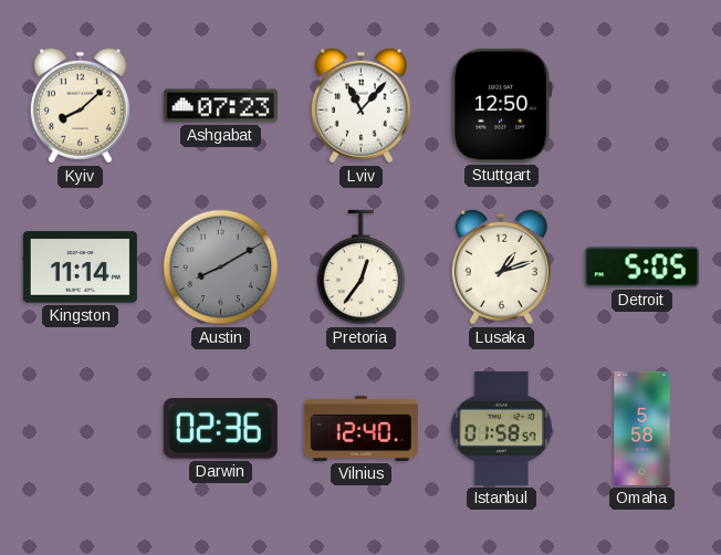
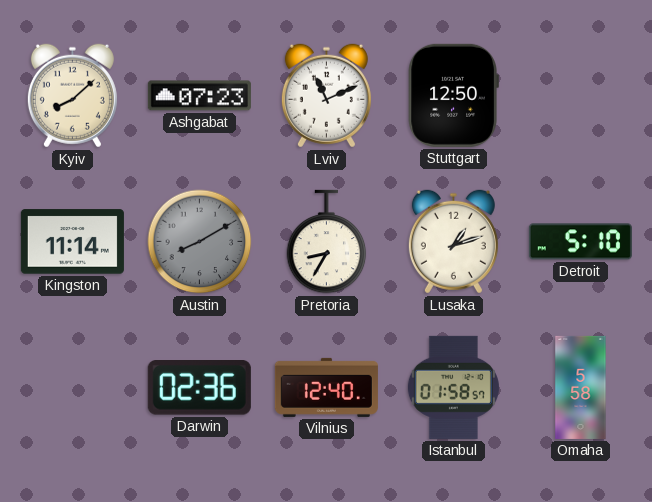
Lviv: 11:07 -> 11:11
Pretoria: 12:36 -> 8:35
Detroit: 5:05 -> 5:10
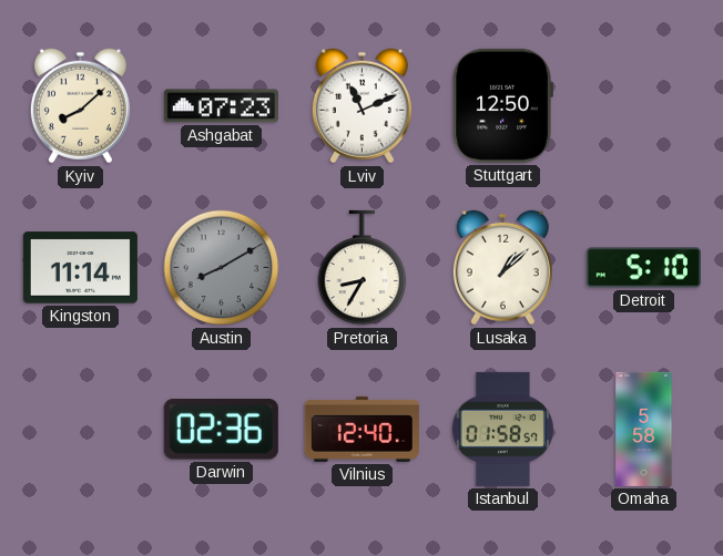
Lusaka: 1:12 -> 1:08
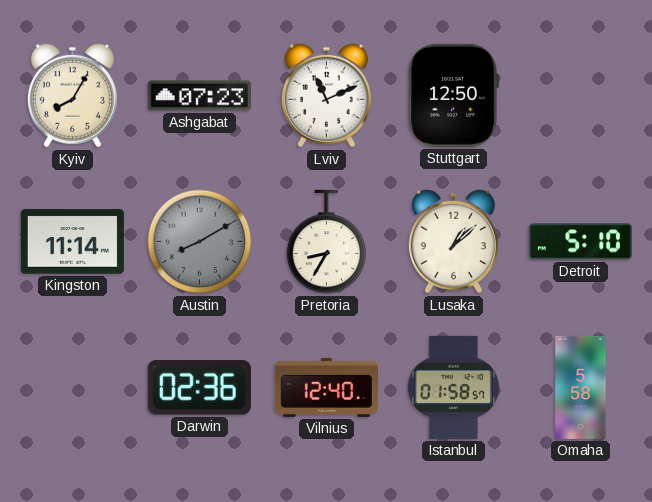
Kyiv: 8:08 -> 8:05
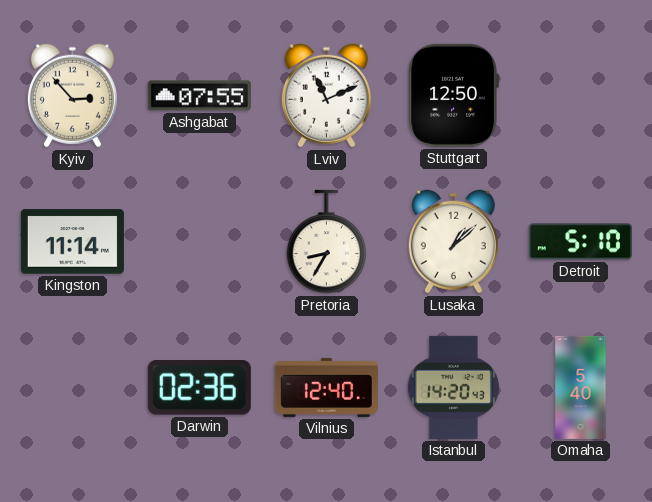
Kyiv: 8:05 -> 2:53
Ashgabat: 07:23 -> 07:55
Austin: 8:10 -> none
Istanbul: 01:58 -> 14:20
Omaha: 5:58 -> 5:40
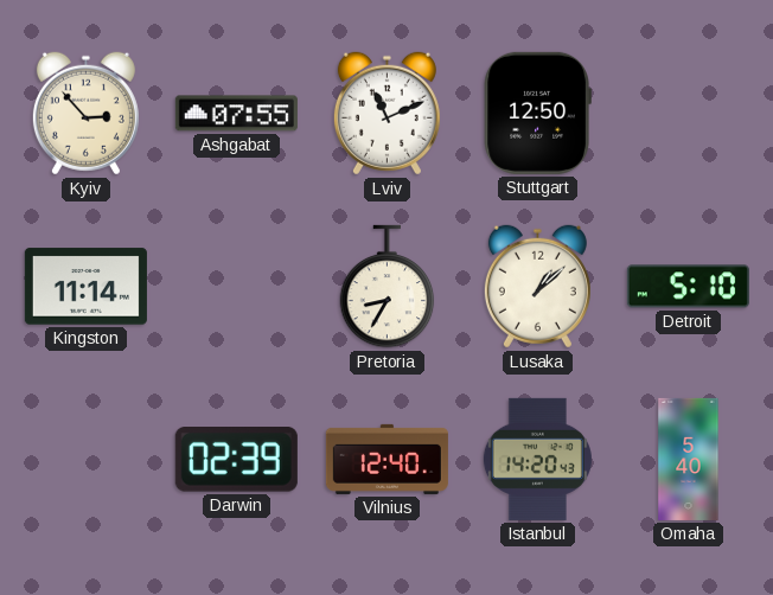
Darwin: 02:36 -> 02:39
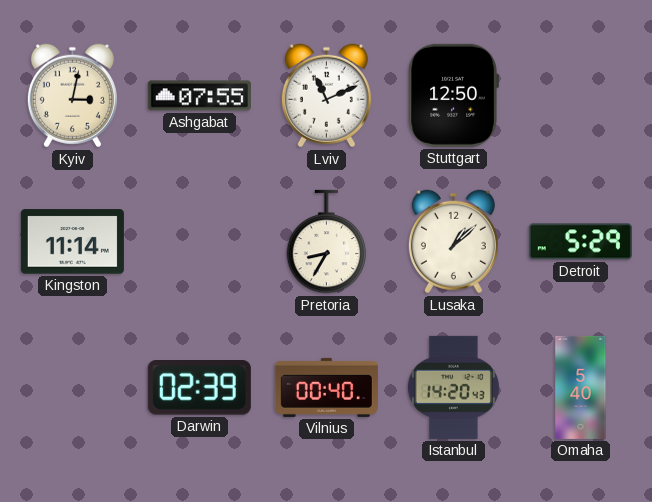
Kyiv: 2:53 -> 3:02
Detroit: 5:10 -> 5:29
Vilnius: 12:40 -> 00:40
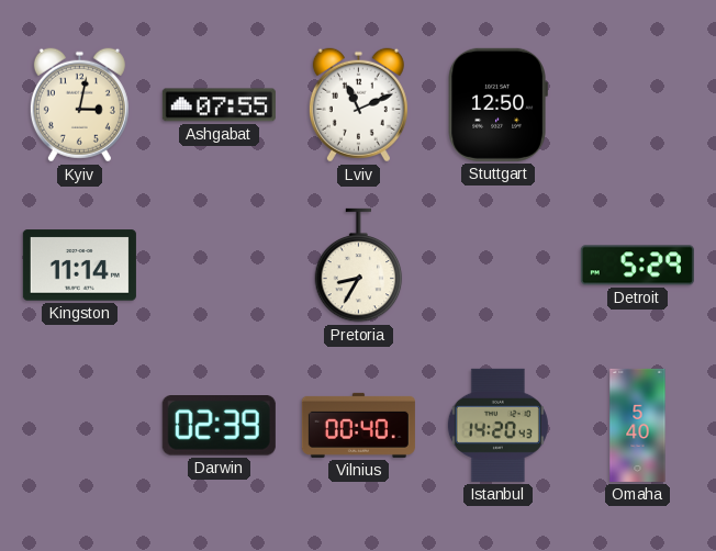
Lusaka: 1:08 -> none
